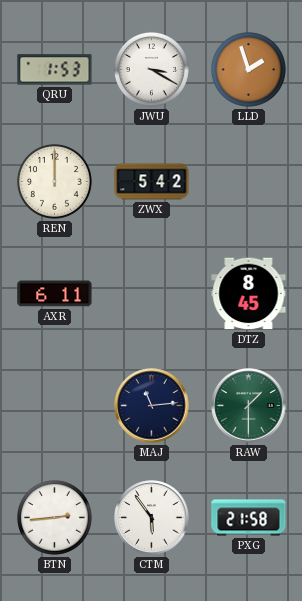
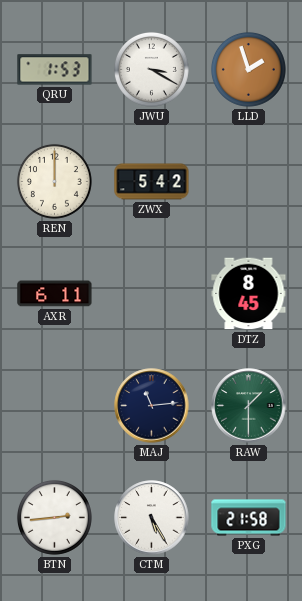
CTM: 5:54 -> 5:25
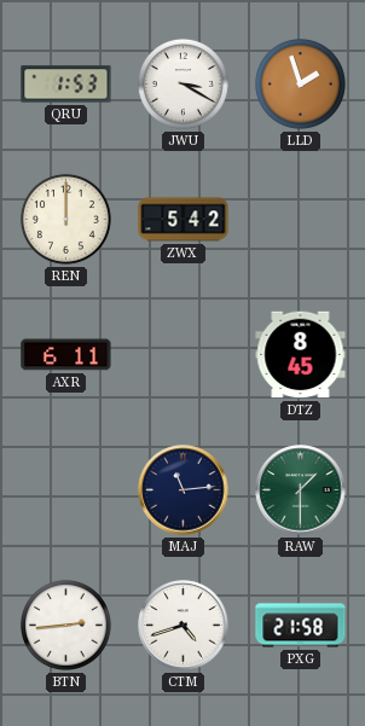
CTM: 5:25 -> 4:42
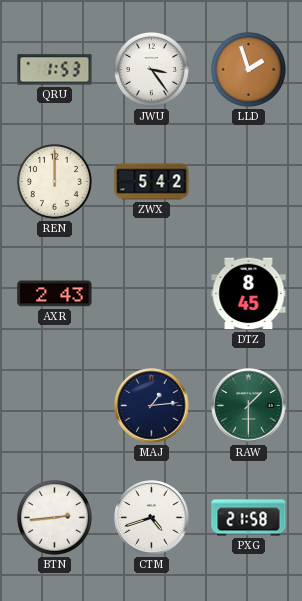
JWU: 3:20 -> 3:24
AXR: 6:11 -> 2:43
MAJ: 11:14 -> 1:14
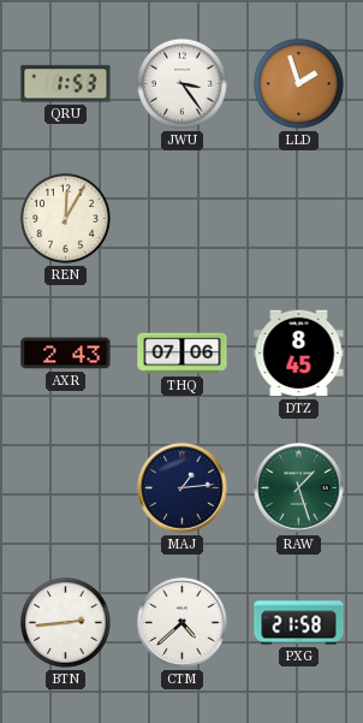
REN: 12:00 -> 12:05
ZWX: 5:42 -> none
THQ: none -> 07:06
RAW: 1:30 -> 1:27
CTM: 4:42 -> 4:38
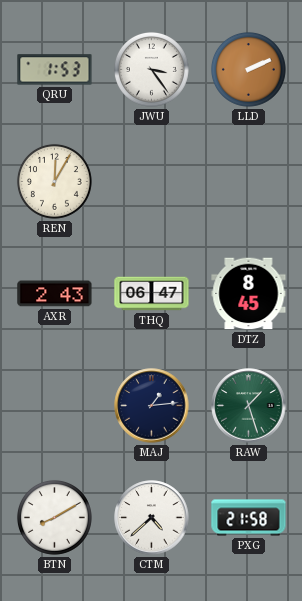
LLD: 1:57 -> 2:11
THQ: 07:06 -> 06:47
BTN: 2:44 -> 8:10
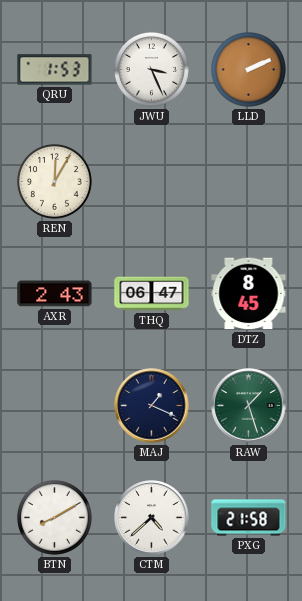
JWU: 3:24 -> 3:26
MAJ: 1:14 -> 1:19
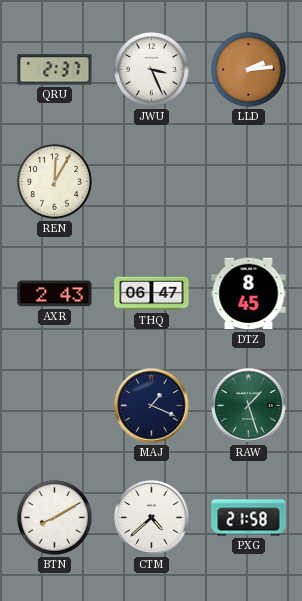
QRU: 1:53 -> 2:37
LLD: 2:11 -> 2:14
